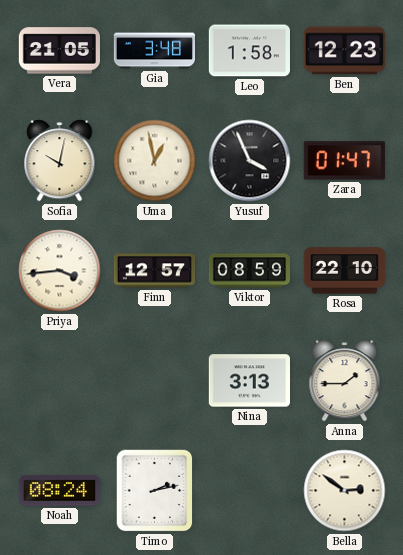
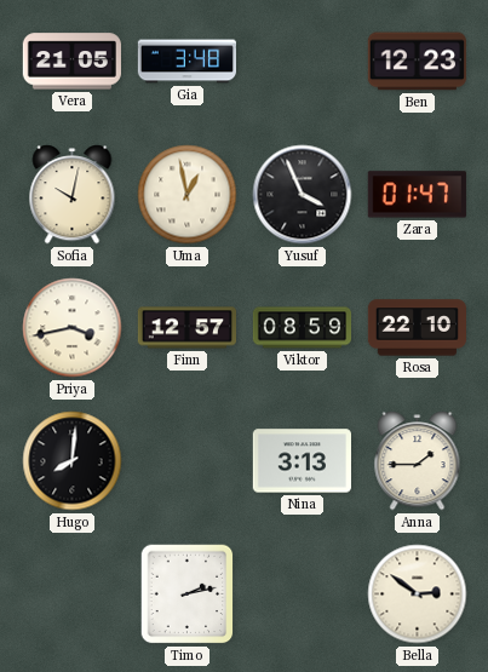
Leo: 1:58 -> none
Priya: 3:44 -> 3:43
Hugo: none -> 8:01
Noah: 08:24 -> none
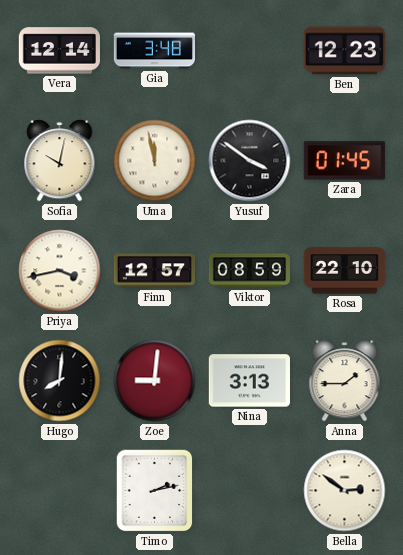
Vera: 21:05 -> 12:14
Uma: 12:58 -> 11:58
Yusuf: 3:56 -> 3:51
Zara: 01:47 -> 01:45
Zoe: none -> 9:01
